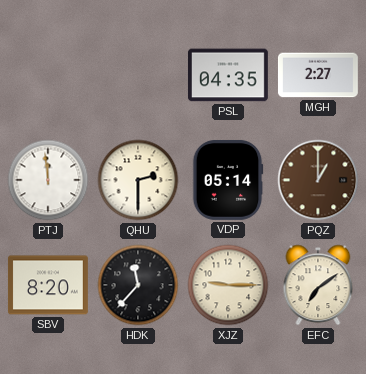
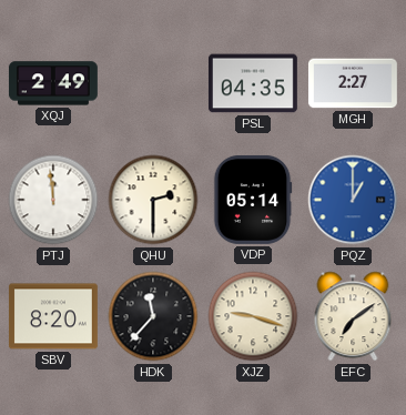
XQJ: none -> 2:49
PQZ dial: brown -> blue
XJZ: 9:15 -> 9:18
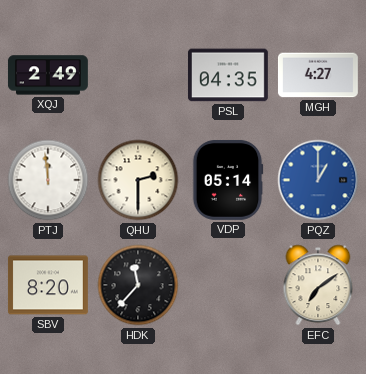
MGH: 2:27 -> 4:27
XJZ: 9:18 -> none
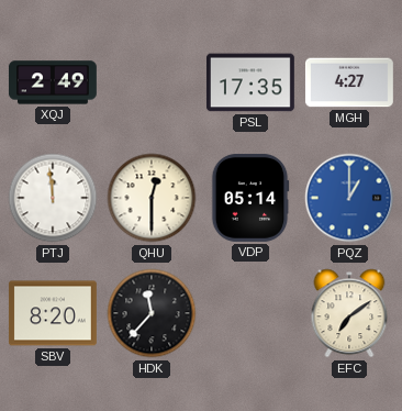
PSL: 04:35 -> 17:35
QHU: 2:30 -> 12:30
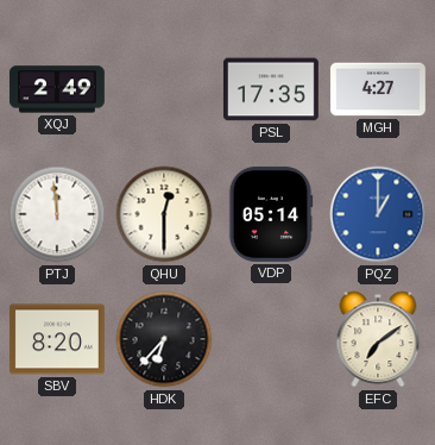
HDK: 11:37 -> 6:37
